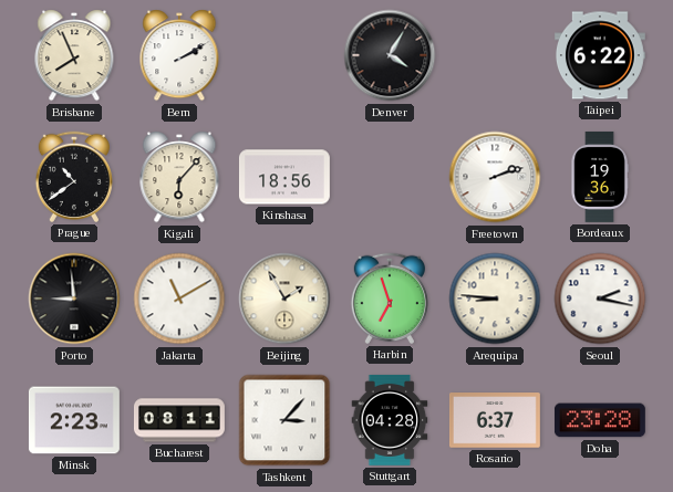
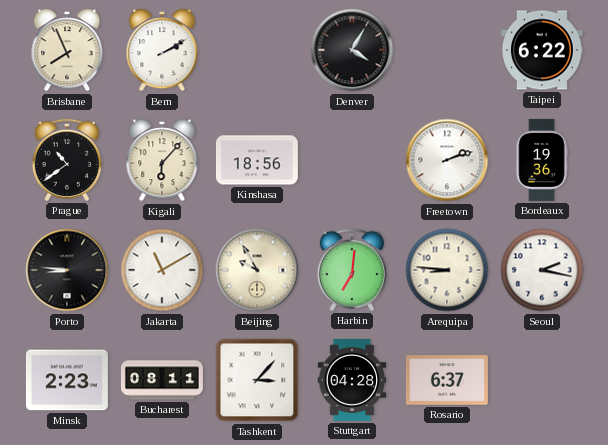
Porto: 8:59 -> 8:46
Beijing: 1:55 -> 9:55
Harbin: 6:57 -> 7:01
Doha: 23:28 -> none
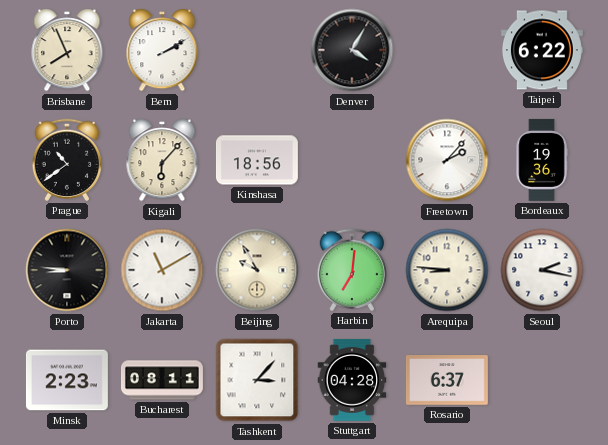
Freetown: 2:12 -> 2:07
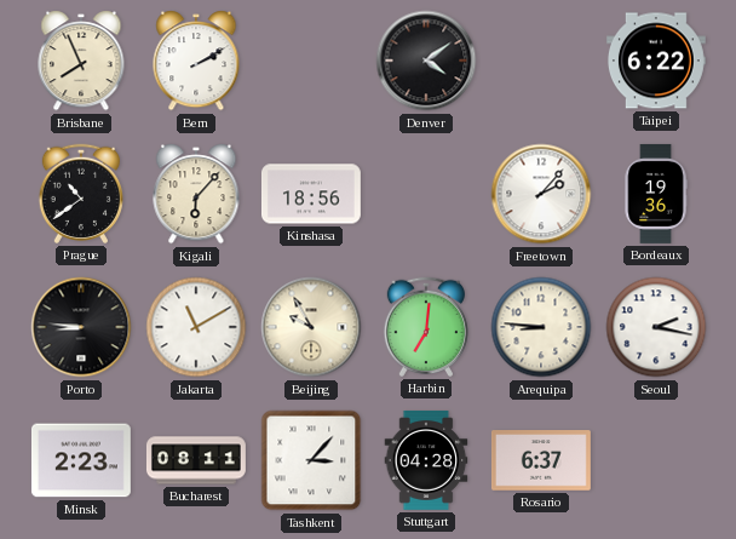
Denver: 4:05 -> 4:09
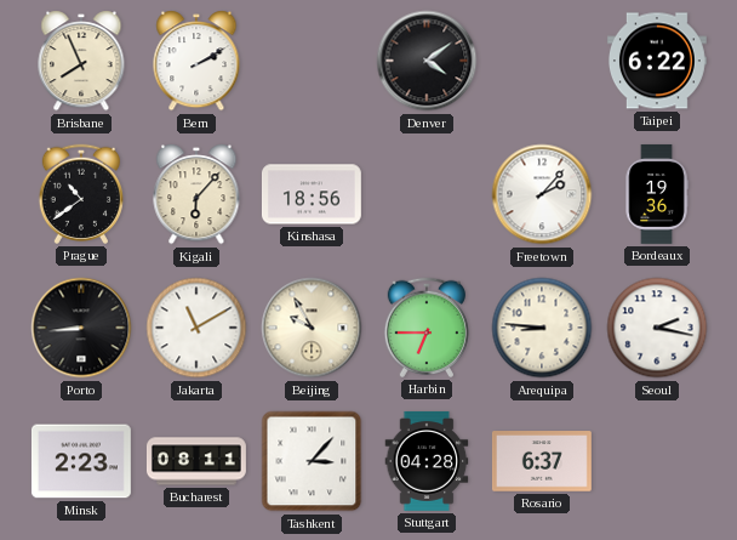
Porto: 8:46 -> 8:44
Harbin: 7:01 -> 6:45
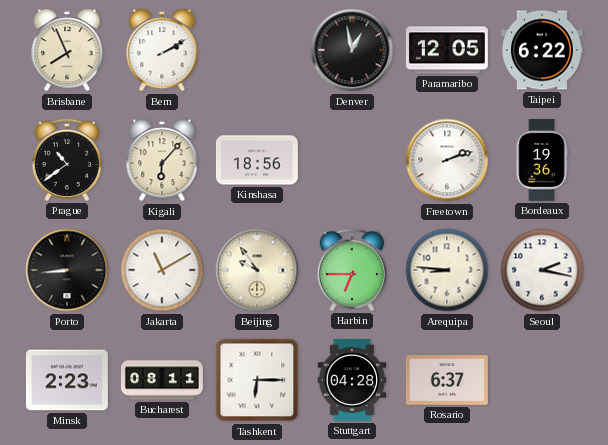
Denver: 4:09 -> 12:58
Paramaribo: none -> 12:05
Freetown: 2:07 -> 2:12
Beijing: 9:55 -> 9:54
Tashkent: 3:07 -> 6:15
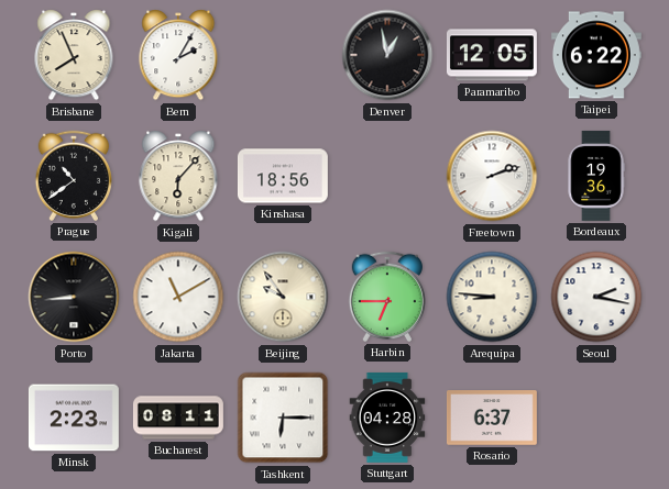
Bern: 2:10 -> 2:05
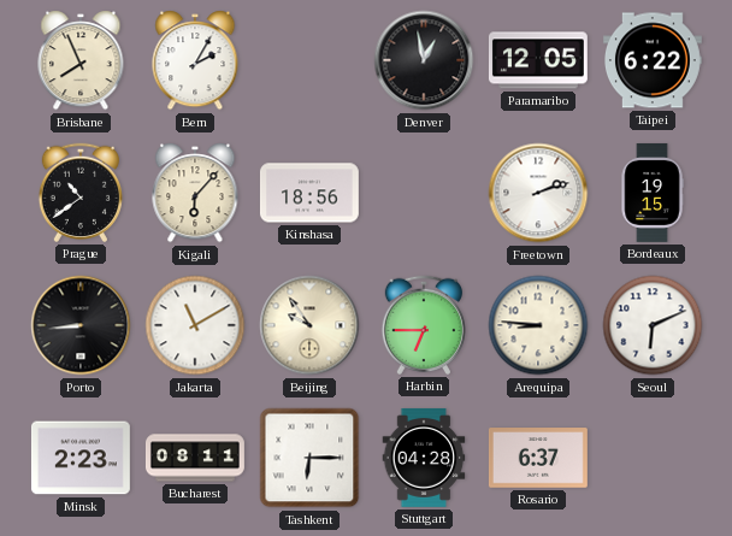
Bordeaux: 19:36 -> 19:15
Seoul: 2:17 -> 6:11
